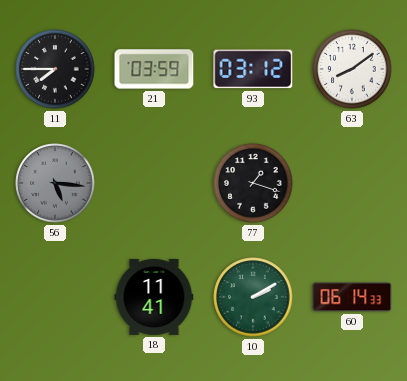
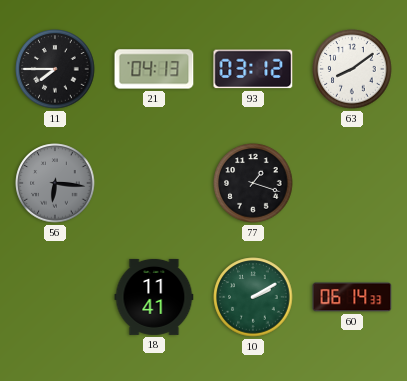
21: 03:59 -> 04:13
56: 5:16 -> 6:16
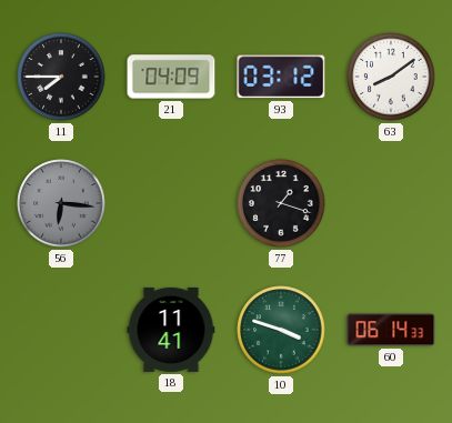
21: 04:13 -> 04:09
10: 2:10 -> 3:48
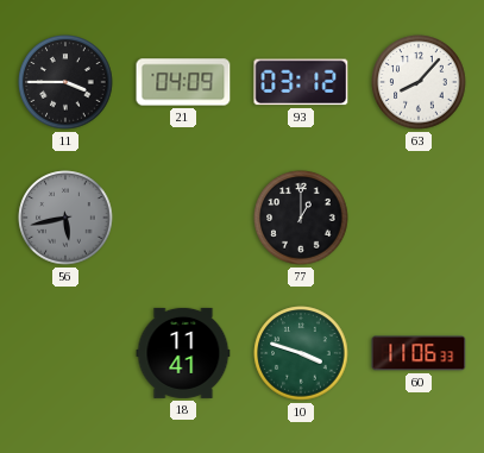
11: 7:45 -> 3:45
63: 8:09 -> 8:07
56: 6:16 -> 5:43
77: 1:18 -> 1:00
60: 06:14 -> 11:06
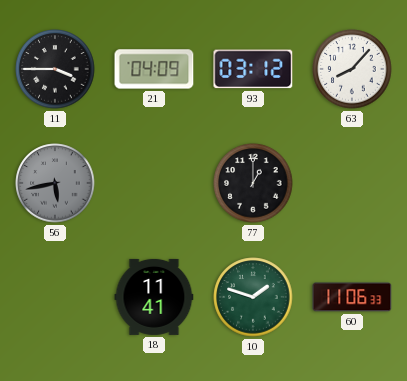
10: 3:48 -> 1:48
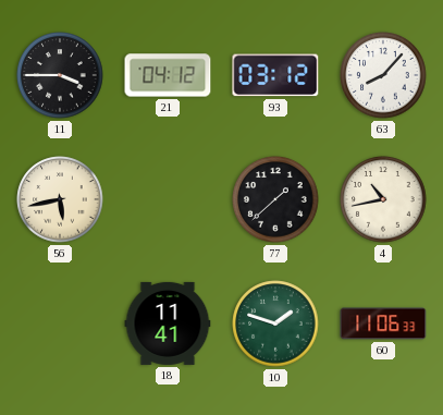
21: 04:09 -> 04:12
56 dial: grey -> cream
77: 1:00 -> 1:38
4: none -> 10:43
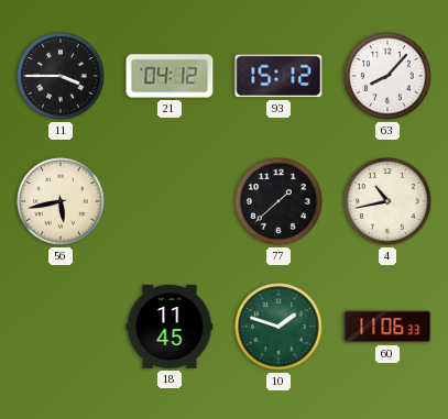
93: 03:12 -> 15:12
18: 11:41 -> 11:45
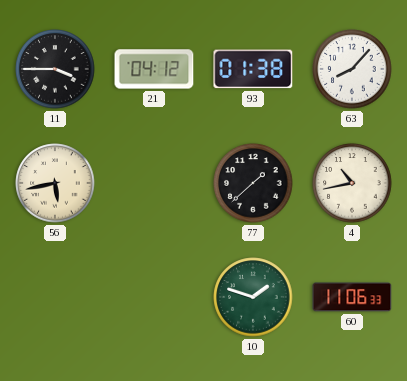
93: 15:12 -> 01:38
18: 11:45 -> none
